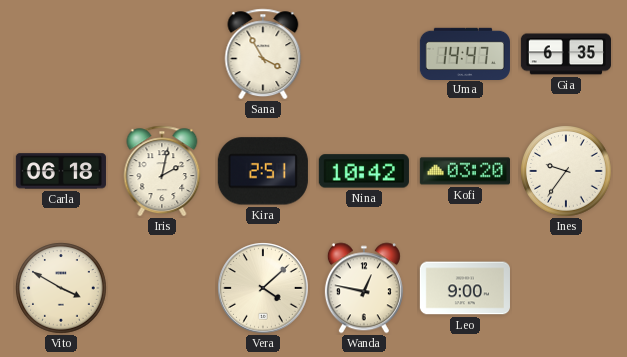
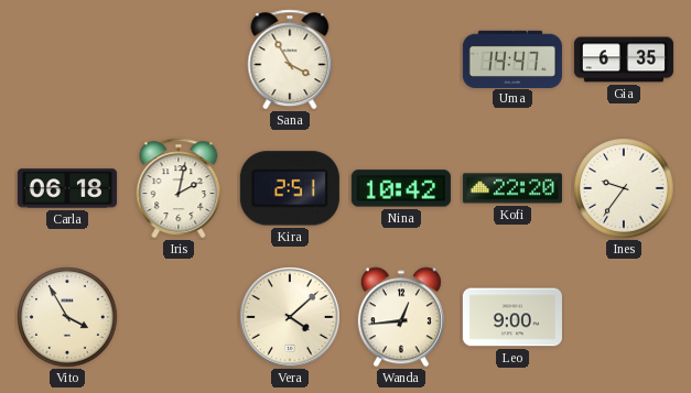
Kofi: 03:20 -> 22:20
Vito: 3:50 -> 3:55
Wanda: 12:47 -> 12:44
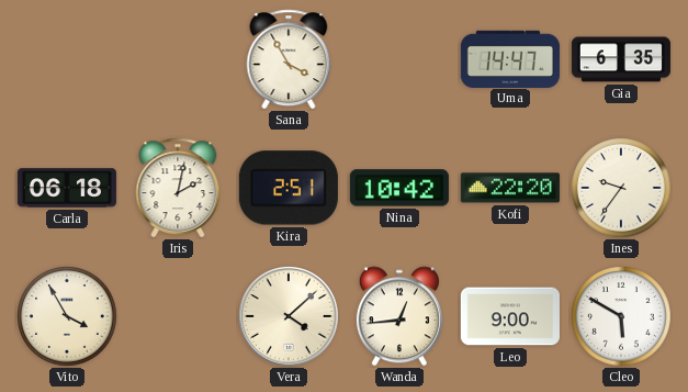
Cleo: none -> 5:50
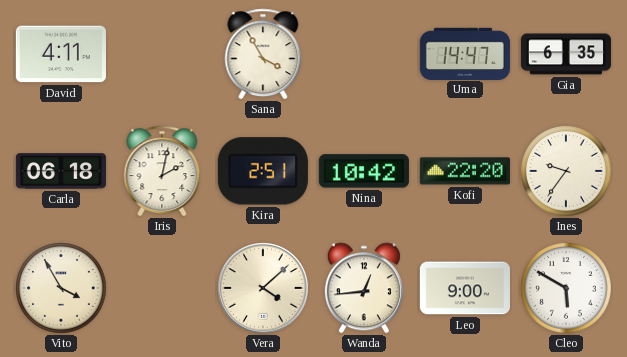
David: none -> 4:11
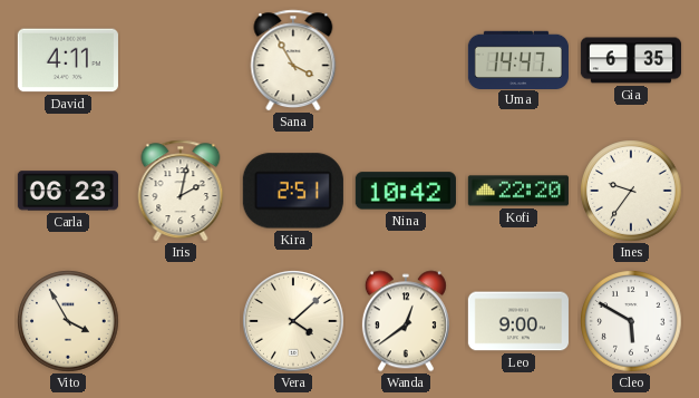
Carla: 06:18 -> 06:23
Wanda: 12:44 -> 12:39
